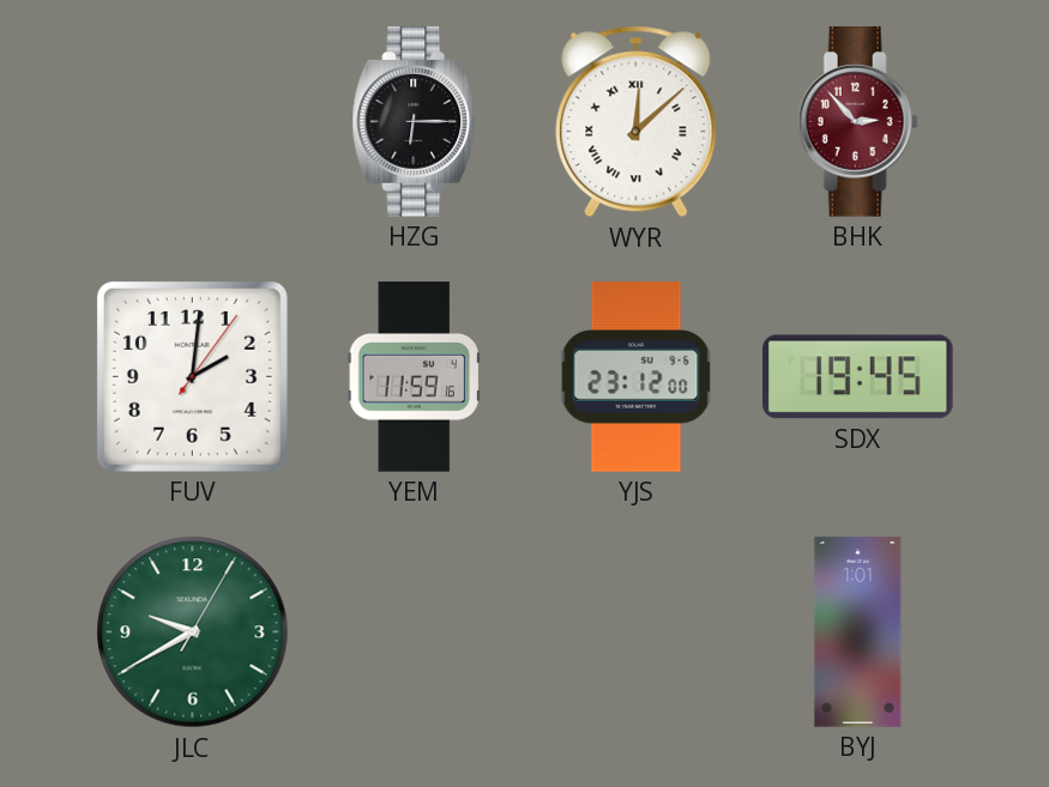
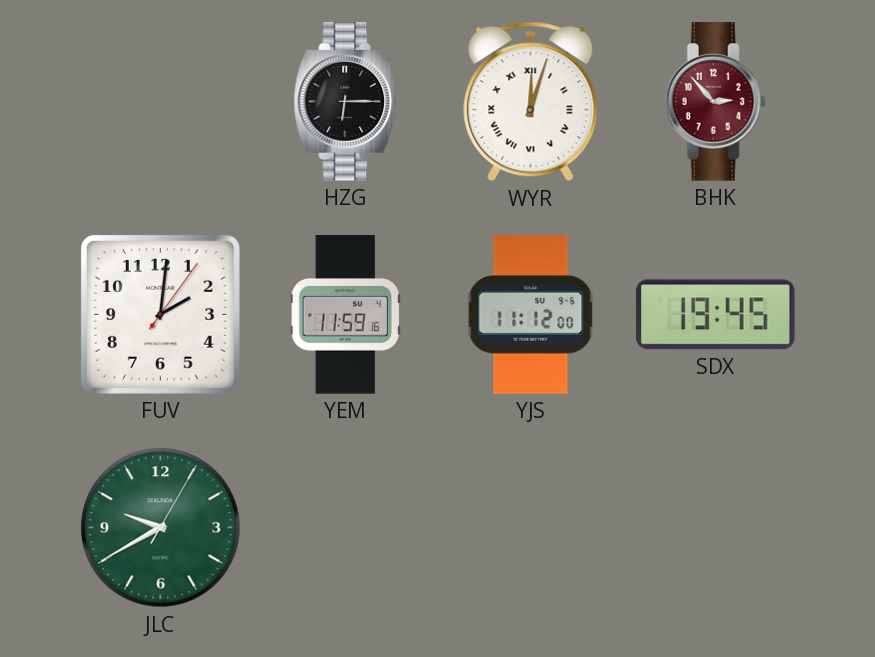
WYR: 12:08 -> 12:03
YJS: 23:12 -> 11:12
BYJ: 1:01 -> none
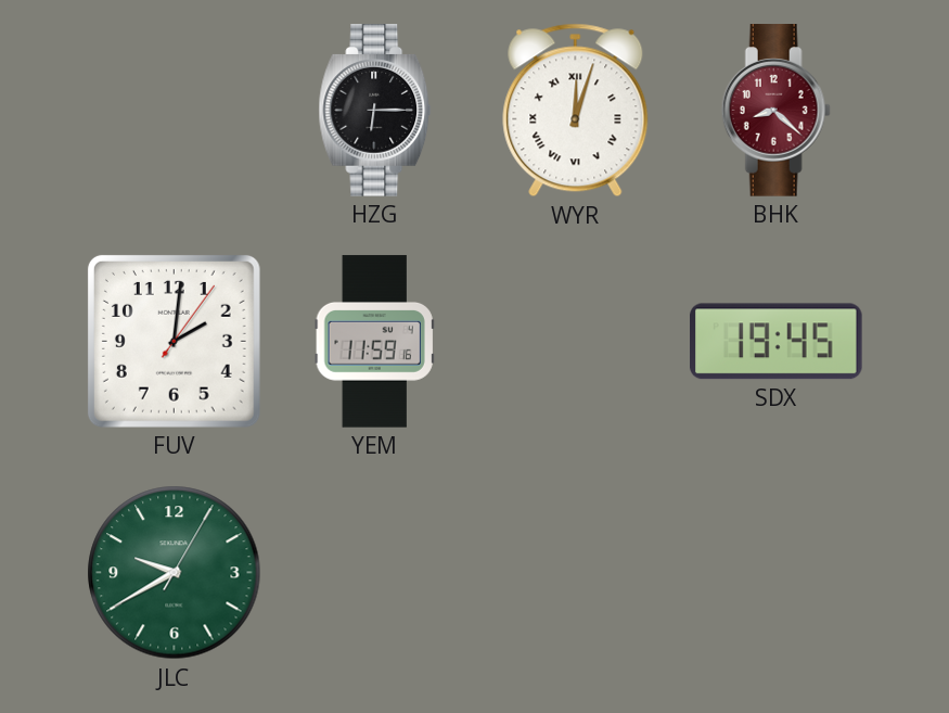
BHK: 2:53 -> 8:22
YJS: 11:12 -> none
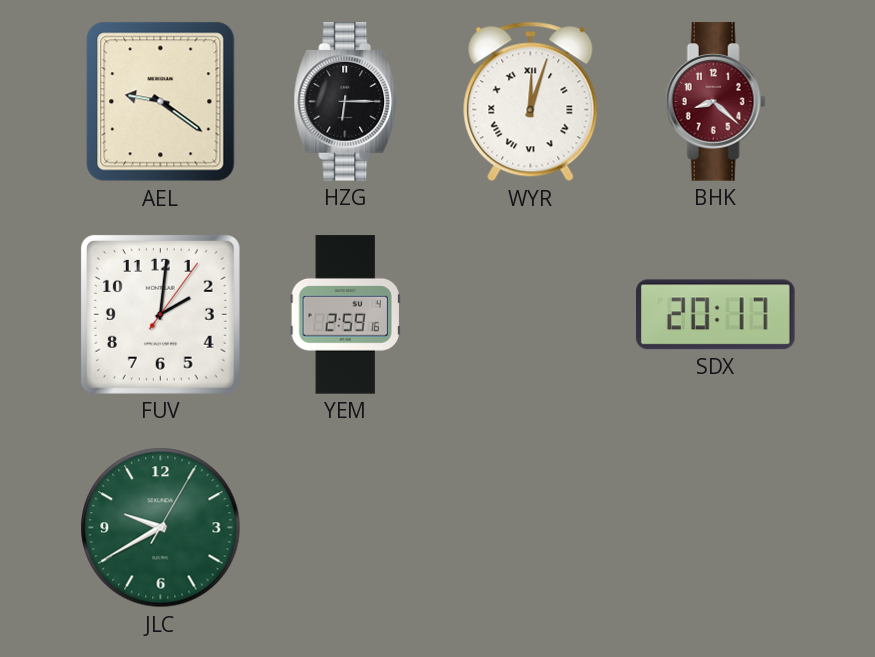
AEL: none -> 9:21
YEM: 11:59 -> 2:59
SDX: 19:45 -> 20:17
